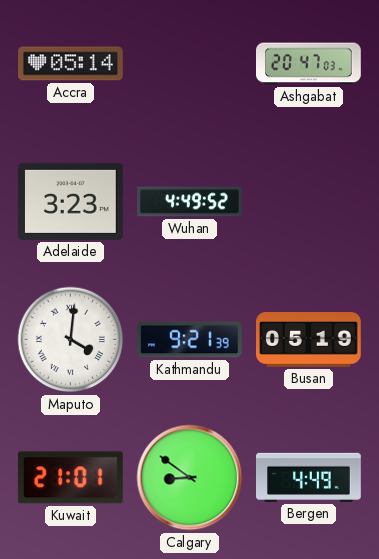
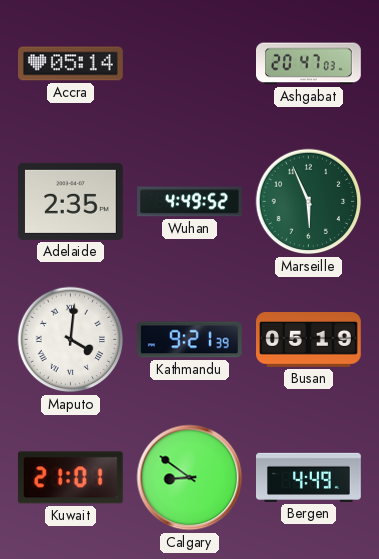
Adelaide: 3:23 -> 2:35
Marseille: none -> 5:56
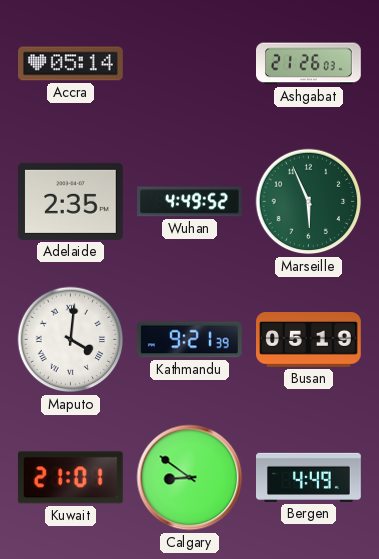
Ashgabat: 20:47 -> 21:26
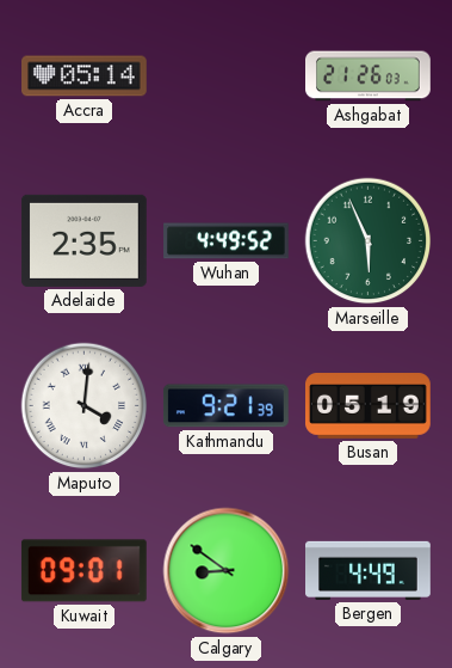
Kuwait: 21:01 -> 09:01
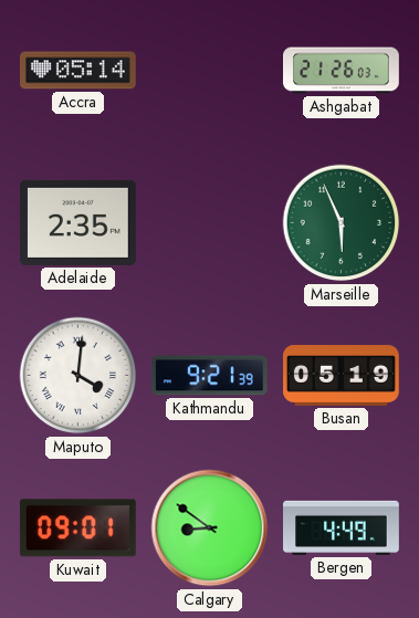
Wuhan: 4:49 -> none
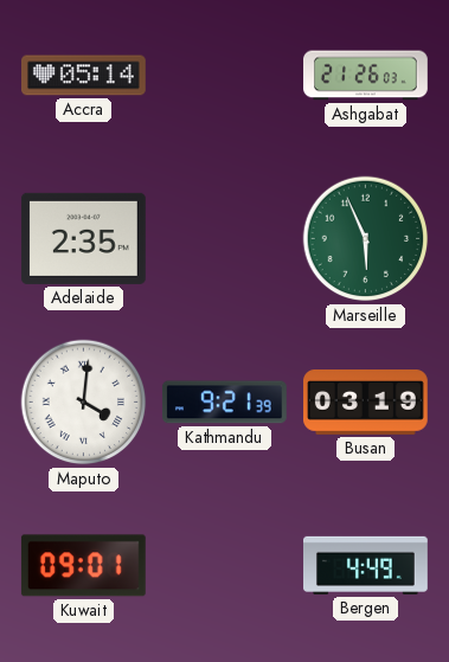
Busan: 05:19 -> 03:19
Calgary: 8:51 -> none
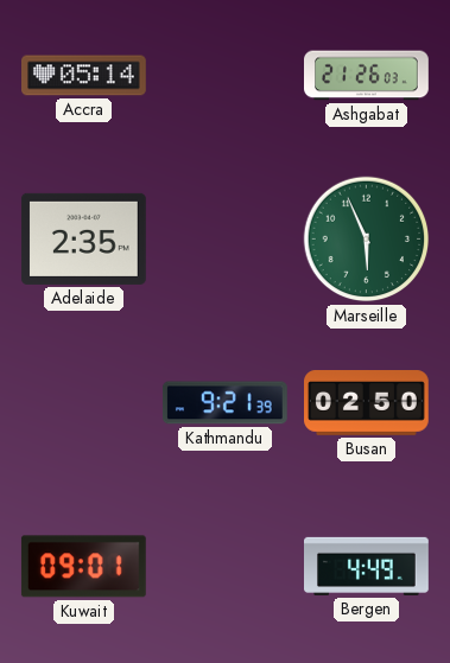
Maputo: 4:01 -> none
Busan: 03:19 -> 02:50
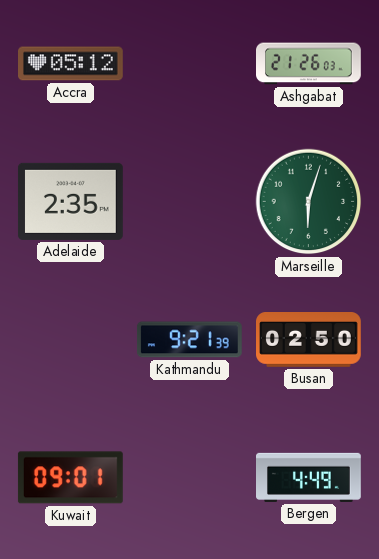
Accra: 05:14 -> 05:12
Marseille: 5:56 -> 6:03
